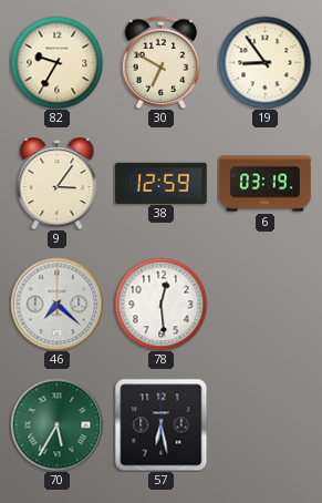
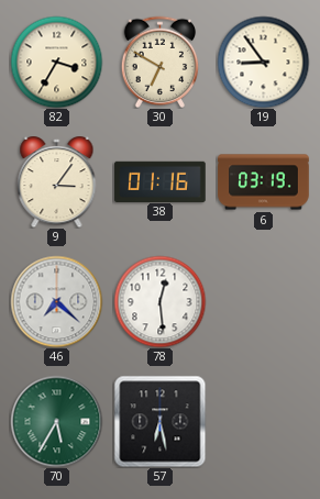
82: 9:35 -> 3:35
38: 12:59 -> 01:16
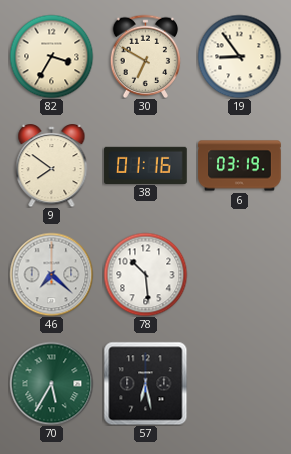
9: 3:06 -> 7:51
78: 12:29 -> 10:29
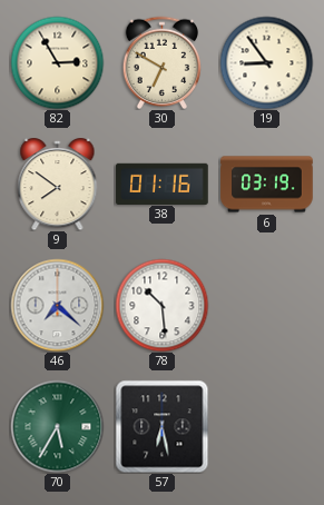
82: 3:35 -> 2:55
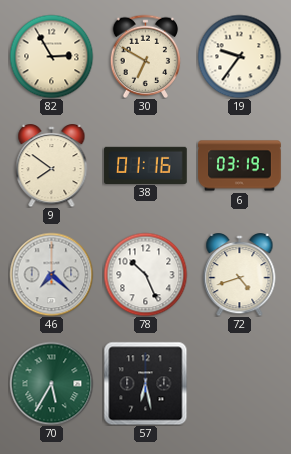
19: 8:54 -> 9:36
78: 10:29 -> 10:26
72: none -> 4:42
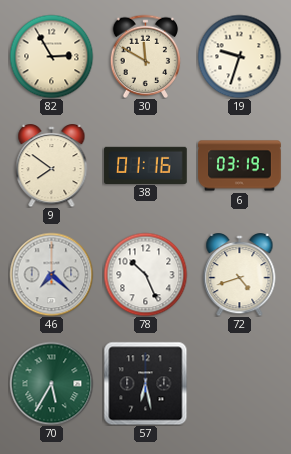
30: 6:50 -> 11:50
19: 9:36 -> 9:33
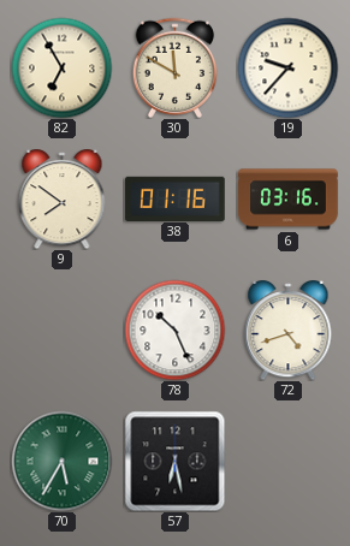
82: 2:55 -> 6:55
19: 9:33 -> 9:37
6: 03:19 -> 03:16
46: 7:22 -> none
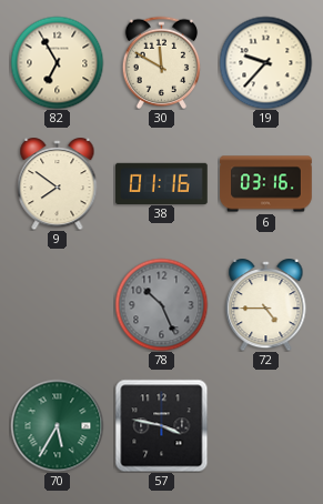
78 dial: white -> grey
72: 4:42 -> 4:45
57: 6:28 -> 3:47
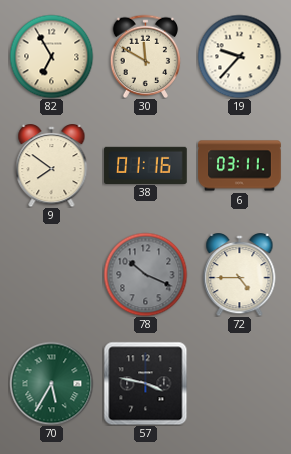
6: 03:16 -> 03:11
78: 10:26 -> 10:19
